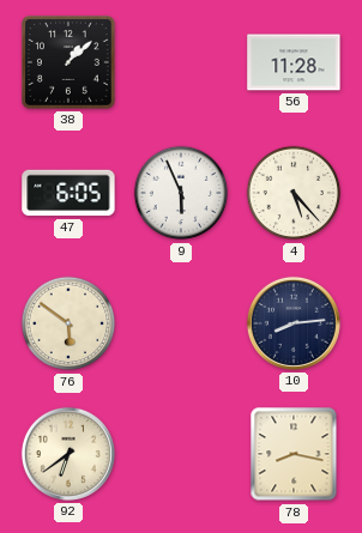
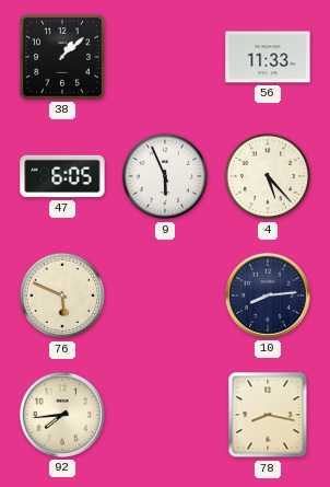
56: 11:28 -> 11:33
76: 5:51 -> 5:49
92: 6:39 -> 7:44
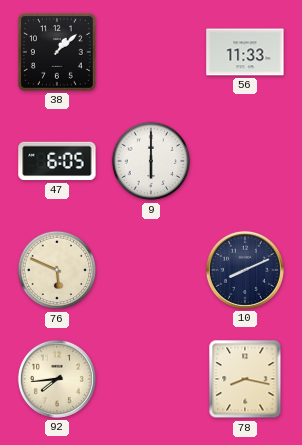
9: 5:56 -> 6:00
4: 5:23 -> none
10: 8:14 -> 8:11
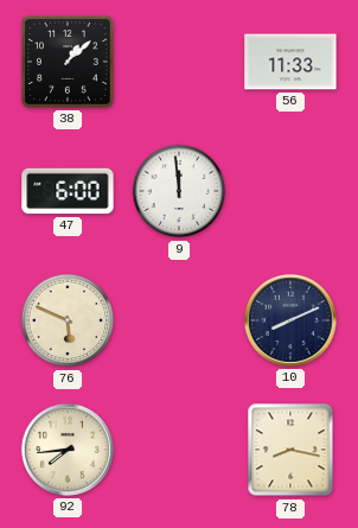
47: 6:05 -> 6:00
9: 6:00 -> 11:59
